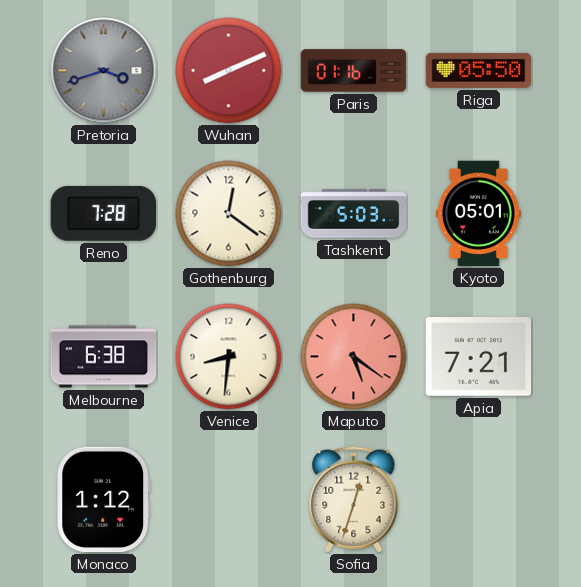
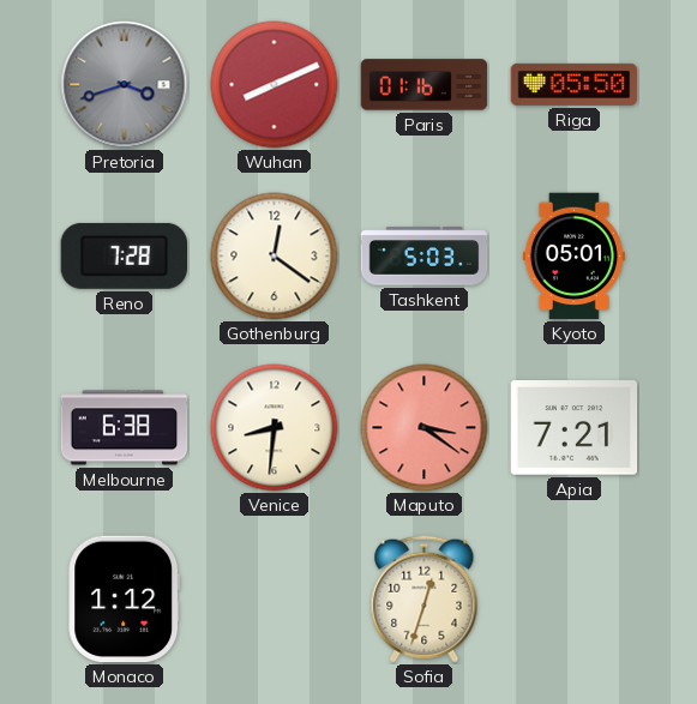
Maputo: 5:21 -> 3:21
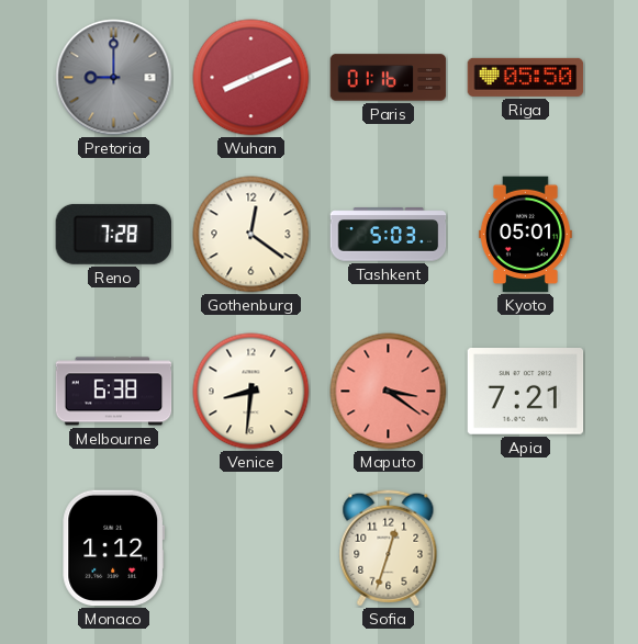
Pretoria: 3:42 -> 9:00
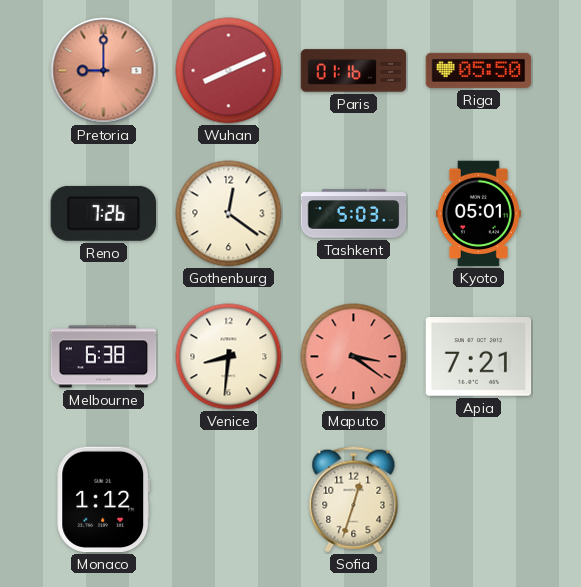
Pretoria dial: grey -> salmon
Reno: 7:28 -> 7:26
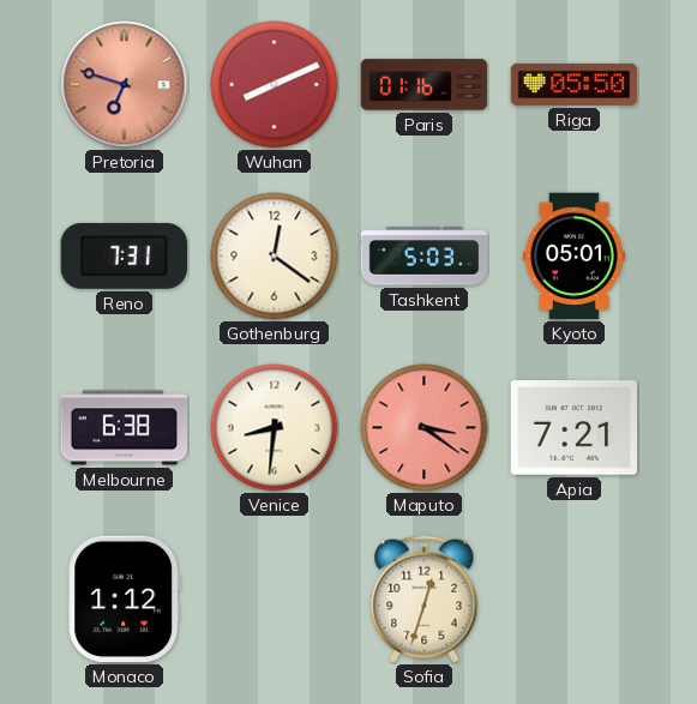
Pretoria: 9:00 -> 6:48
Reno: 7:26 -> 7:31
